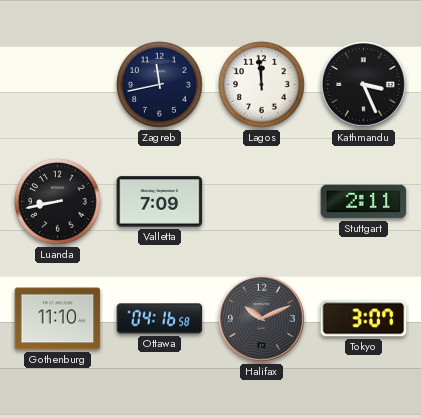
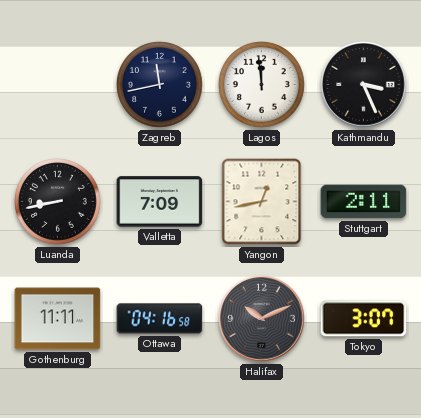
Yangon: none -> 12:43
Gothenburg: 11:10 -> 11:11
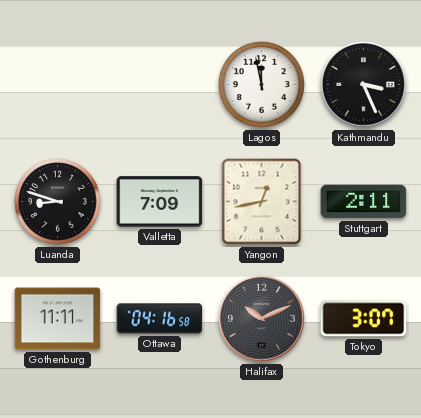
Zagreb: 11:43 -> none
Lagos: 11:59 -> 11:58
Luanda: 8:43 -> 8:48
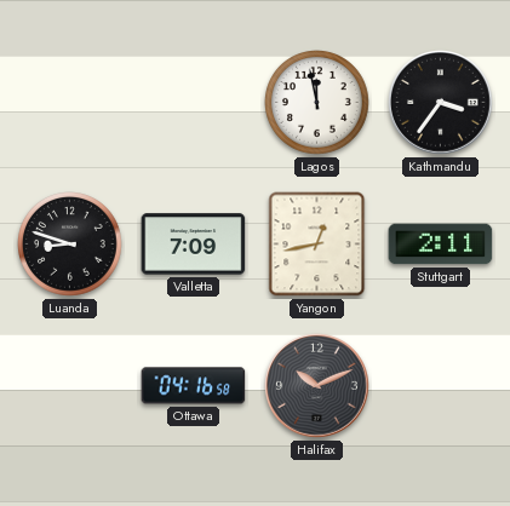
Kathmandu: 3:26 -> 3:36
Gothenburg: 11:11 -> none
Tokyo: 3:07 -> none
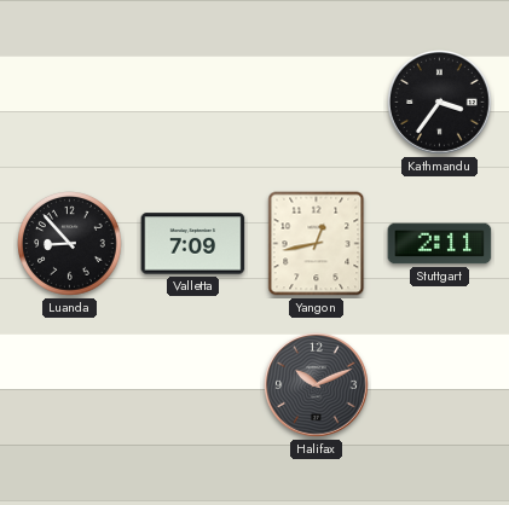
Lagos: 11:58 -> none
Luanda: 8:48 -> 8:53
Ottawa: 04:16 -> none
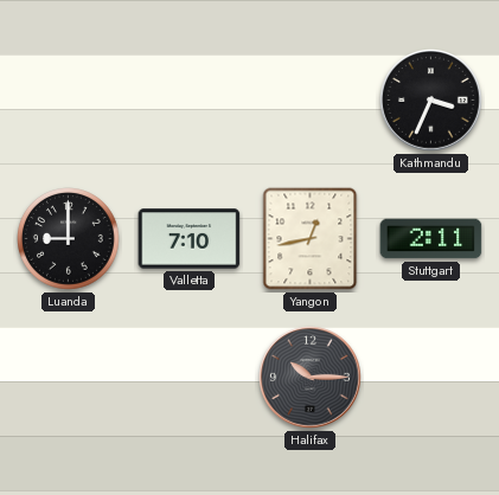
Kathmandu: 3:36 -> 3:34
Luanda: 8:53 -> 9:00
Valletta: 7:09 -> 7:10
Halifax: 10:11 -> 10:15
